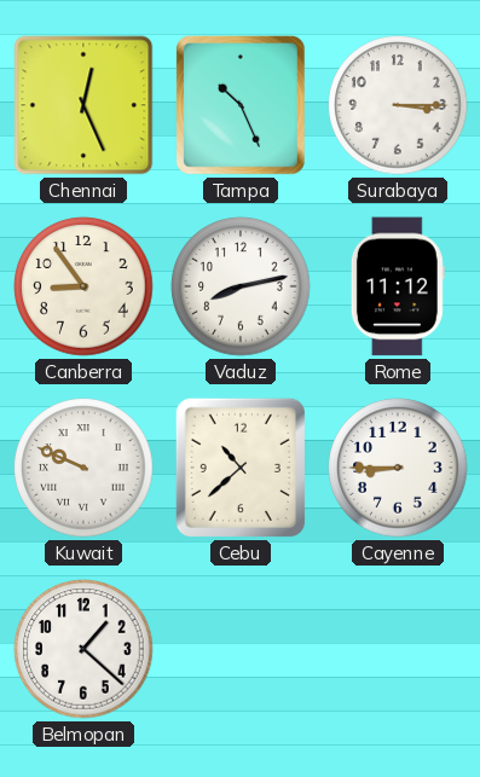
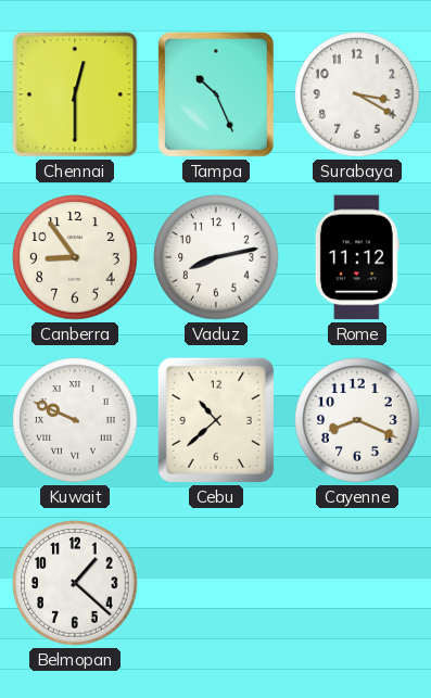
Chennai: 12:26 -> 12:30
Surabaya: 3:15 -> 3:20
Cayenne: 8:45 -> 8:19
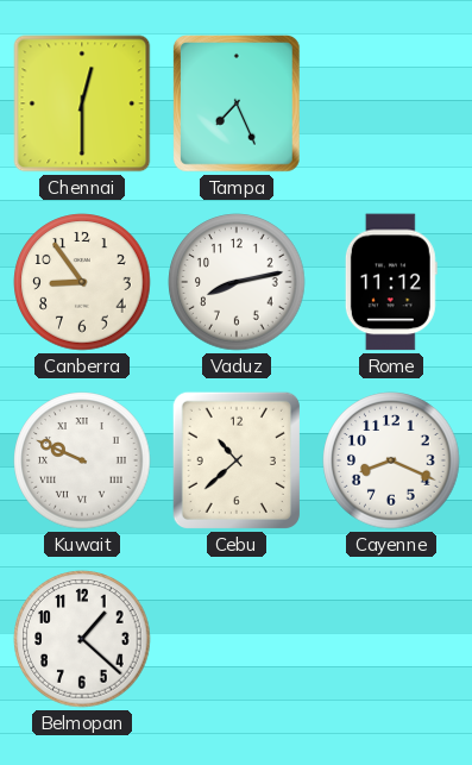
Tampa: 10:26 -> 7:26
Surabaya: 3:20 -> none
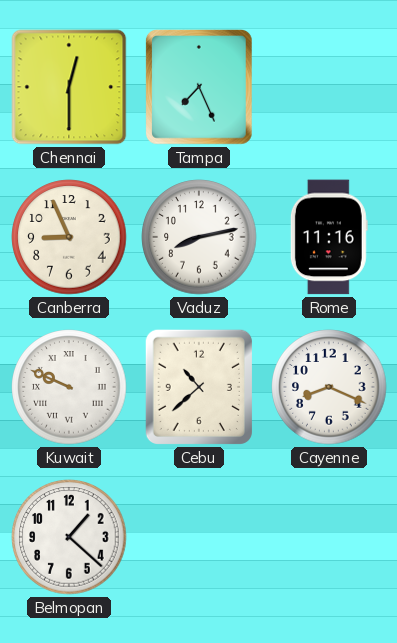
Canberra: 8:54 -> 8:56
Rome: 11:12 -> 11:16
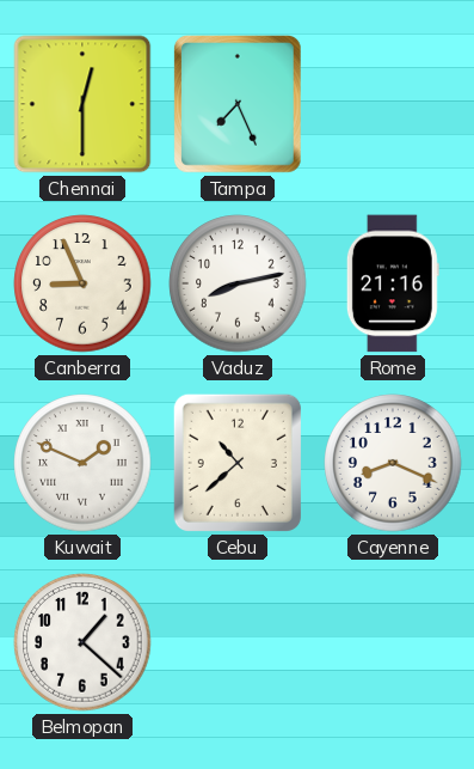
Rome: 11:16 -> 21:16
Kuwait: 9:49 -> 1:49
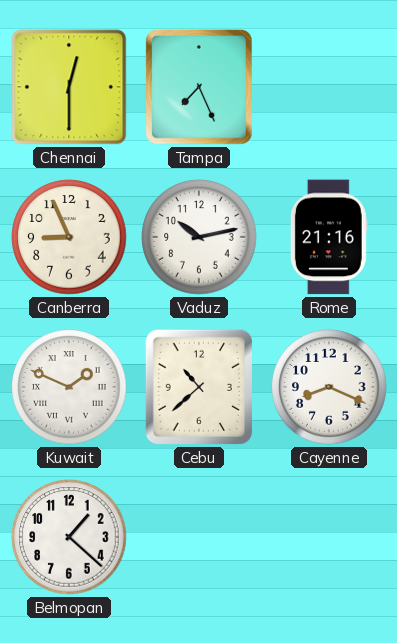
Vaduz: 8:13 -> 10:13
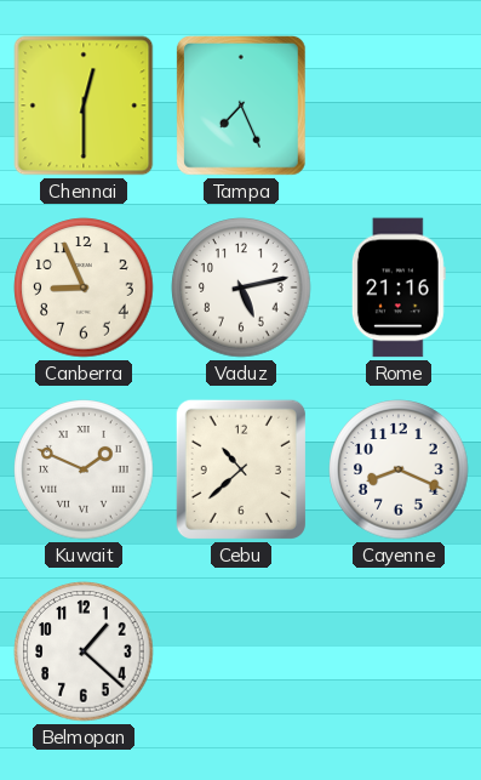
Vaduz: 10:13 -> 5:13
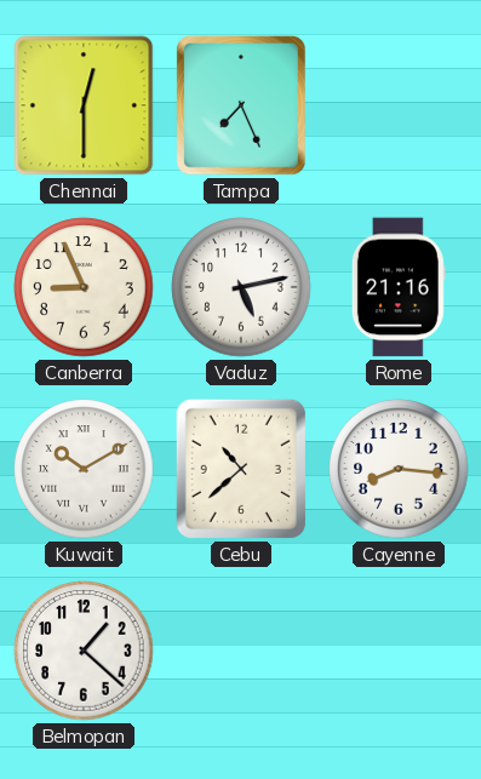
Kuwait: 1:49 -> 10:10
Cayenne: 8:19 -> 8:16
